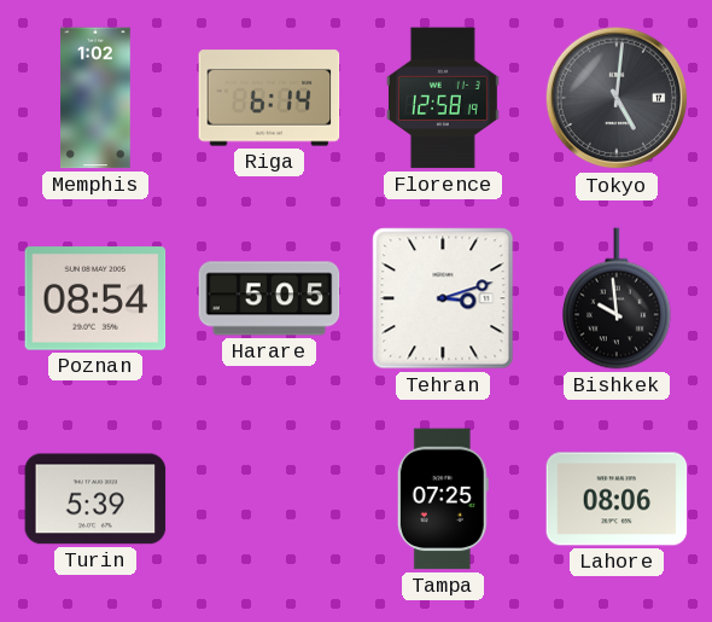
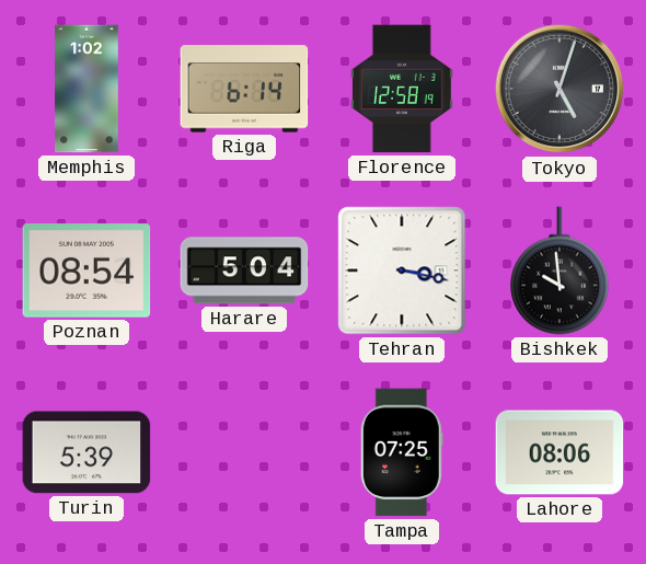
Tokyo: 5:01 -> 5:03
Harare: 5:05 -> 5:04
Tehran: 3:12 -> 3:17
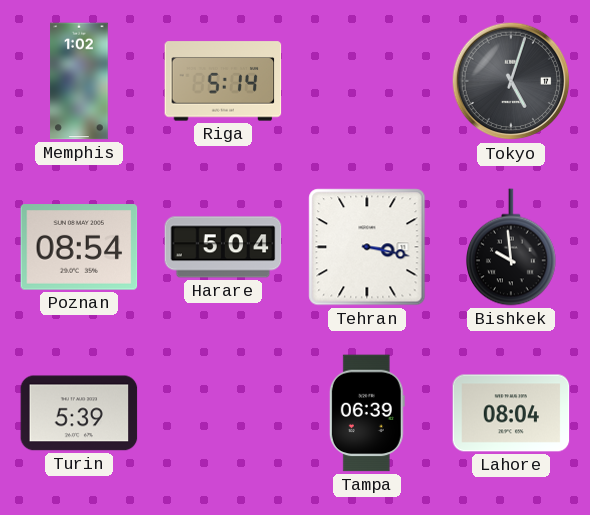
Riga: 6:14 -> 5:14
Florence: 12:58 -> none
Tampa: 07:25 -> 06:39
Lahore: 08:06 -> 08:04
